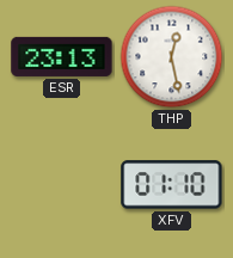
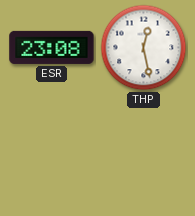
ESR: 23:13 -> 23:08
XFV: 01:10 -> none
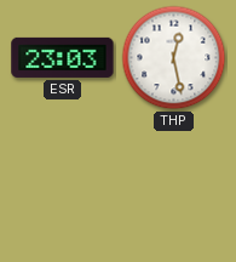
ESR: 23:08 -> 23:03
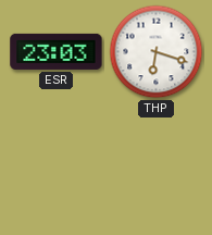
THP: 12:28 -> 6:18
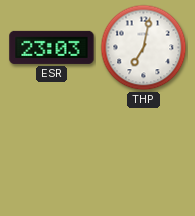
THP: 6:18 -> 7:02
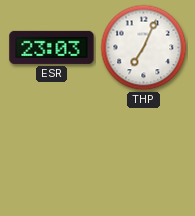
THP: 7:02 -> 7:04
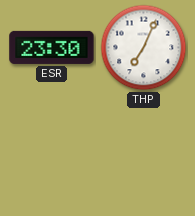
ESR: 23:03 -> 23:30
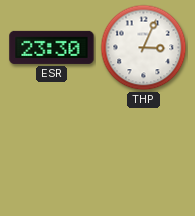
THP: 7:04 -> 3:04
